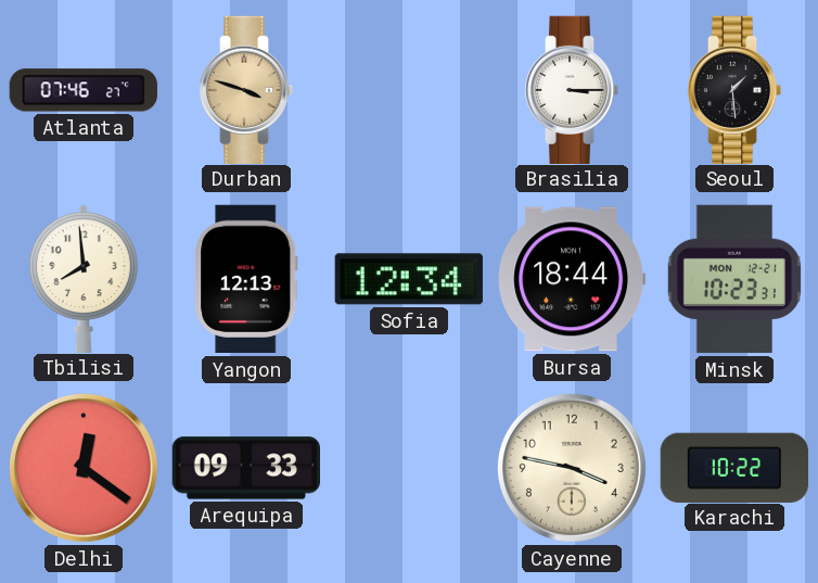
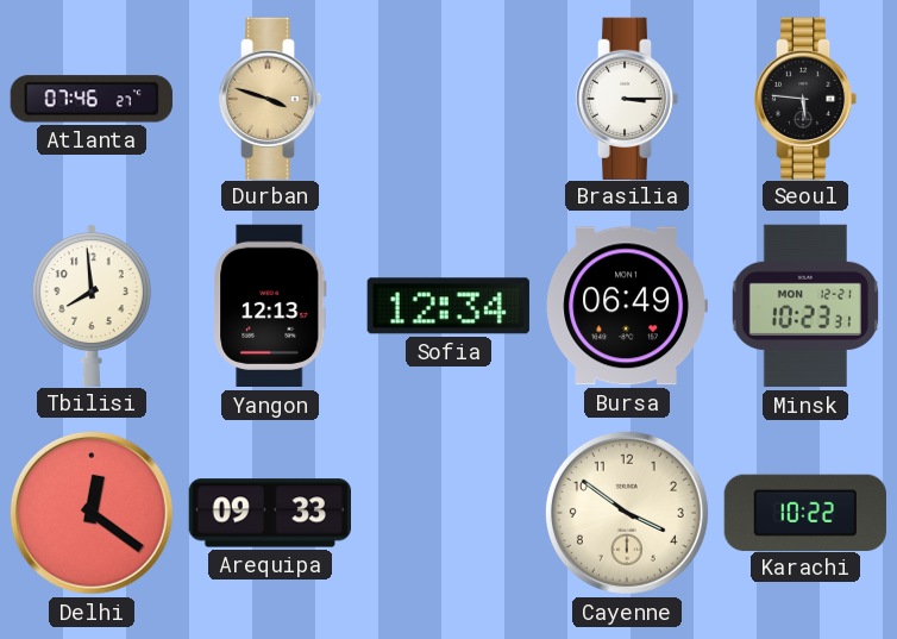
Seoul: 1:29 -> 5:46
Bursa: 18:44 -> 06:49
Cayenne: 3:47 -> 3:51
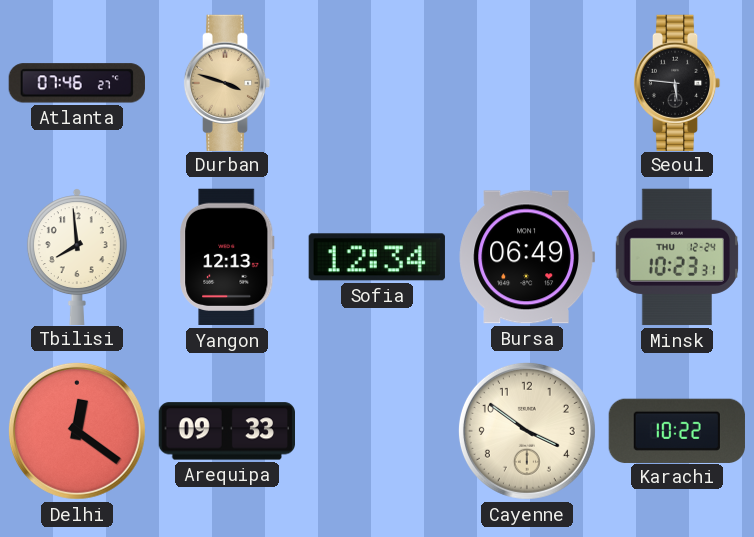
Brasilia: 3:15 -> none
Minsk date: MON 12-21 -> THU 12-24
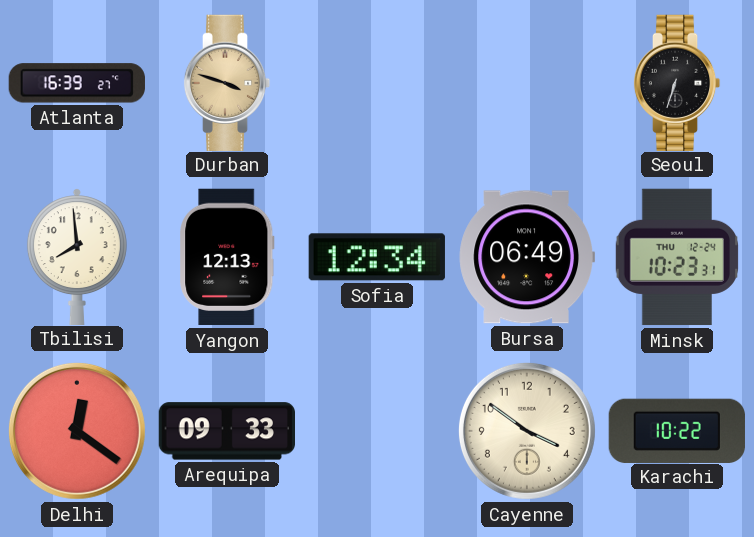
Atlanta: 07:46 -> 16:39
Seoul: 5:46 -> 6:33
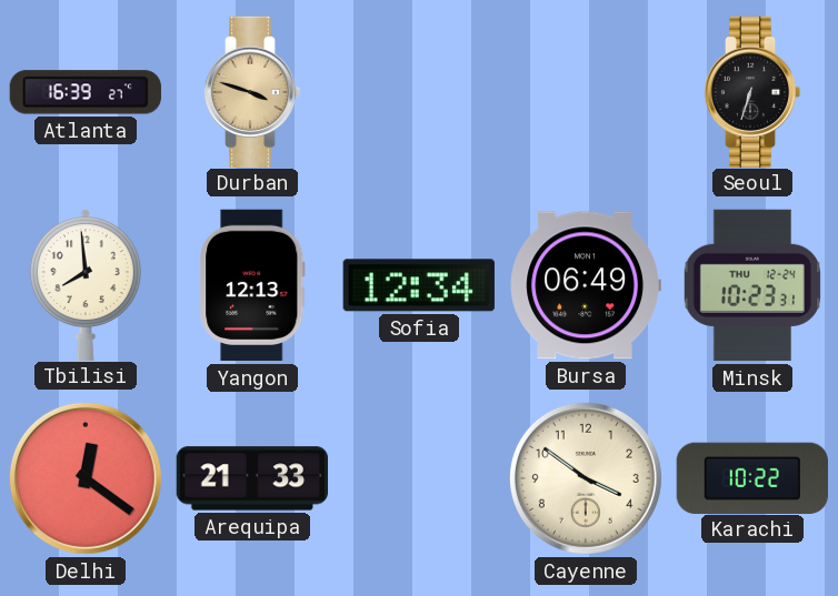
Arequipa: 09:33 -> 21:33
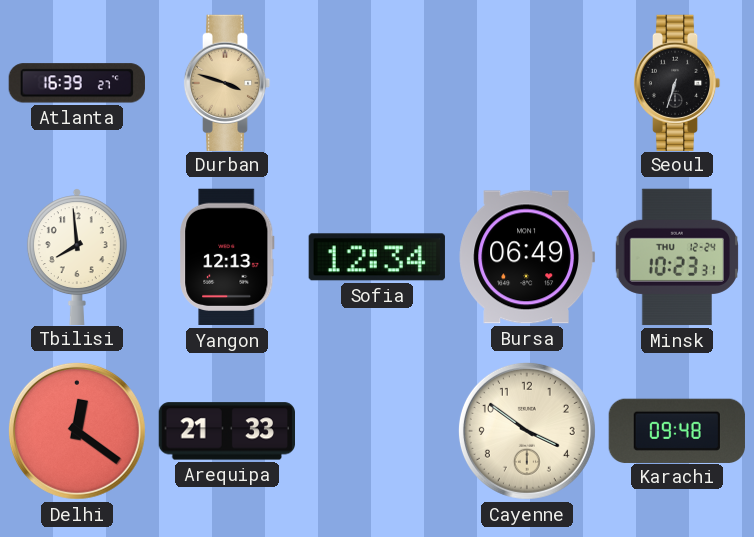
Karachi: 10:22 -> 09:48
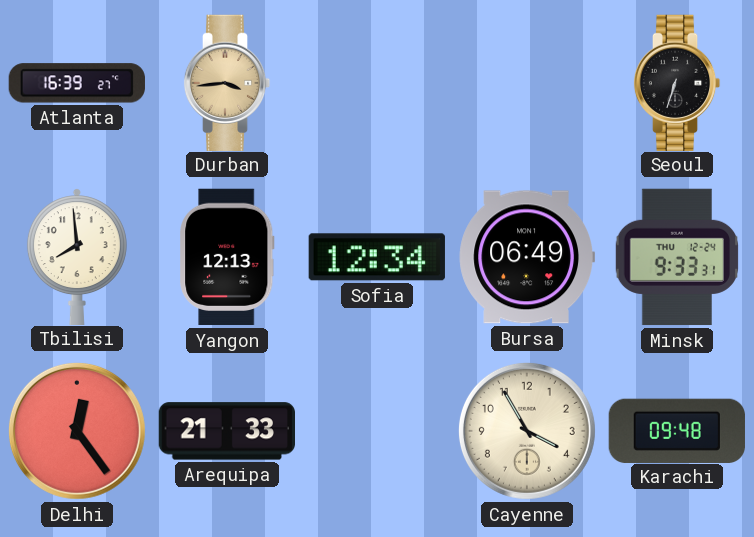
Durban: 3:48 -> 3:44
Minsk: 10:23 -> 9:33
Delhi: 12:21 -> 12:24
Cayenne: 3:51 -> 3:55
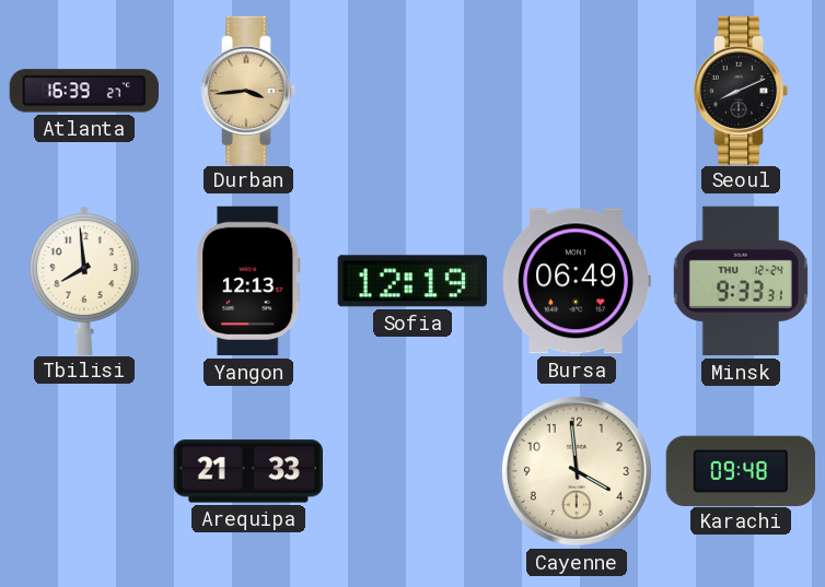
Seoul: 6:33 -> 8:11
Sofia: 12:34 -> 12:19
Delhi: 12:24 -> none
Cayenne: 3:55 -> 3:59
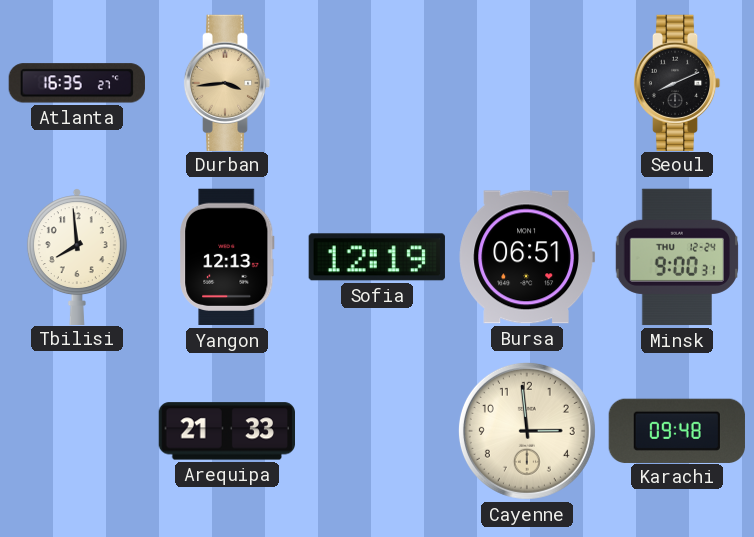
Atlanta: 16:39 -> 16:35
Bursa: 06:49 -> 06:51
Minsk: 9:33 -> 9:00
Cayenne: 3:59 -> 2:59
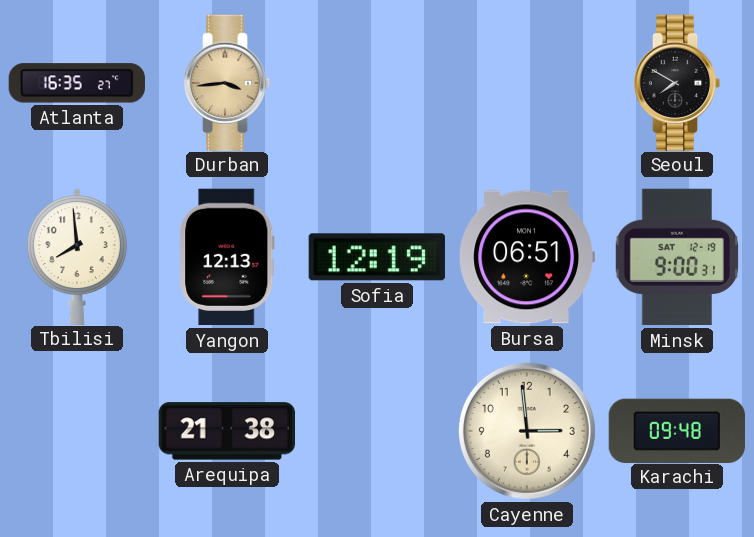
Seoul: 8:11 -> 7:50
Minsk date: THU 12-24 -> SAT 12-19
Arequipa: 21:33 -> 21:38
